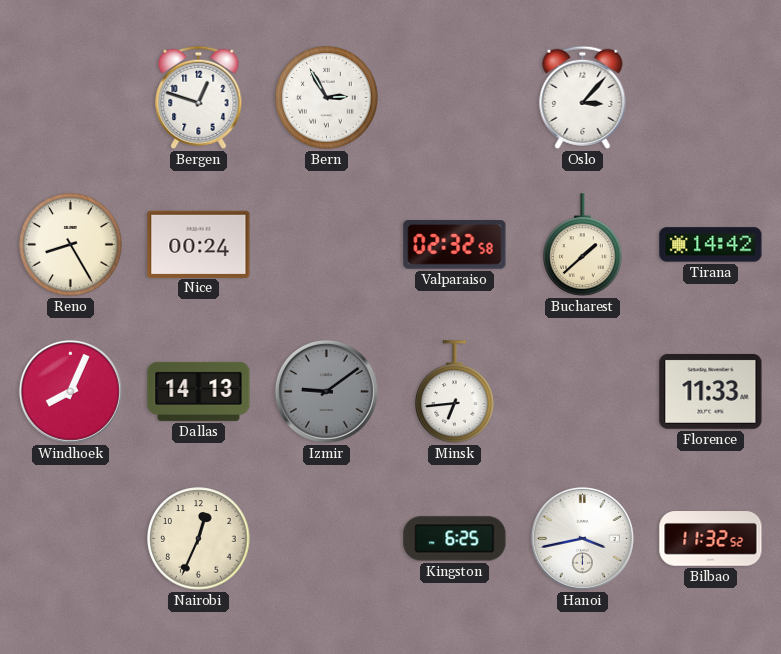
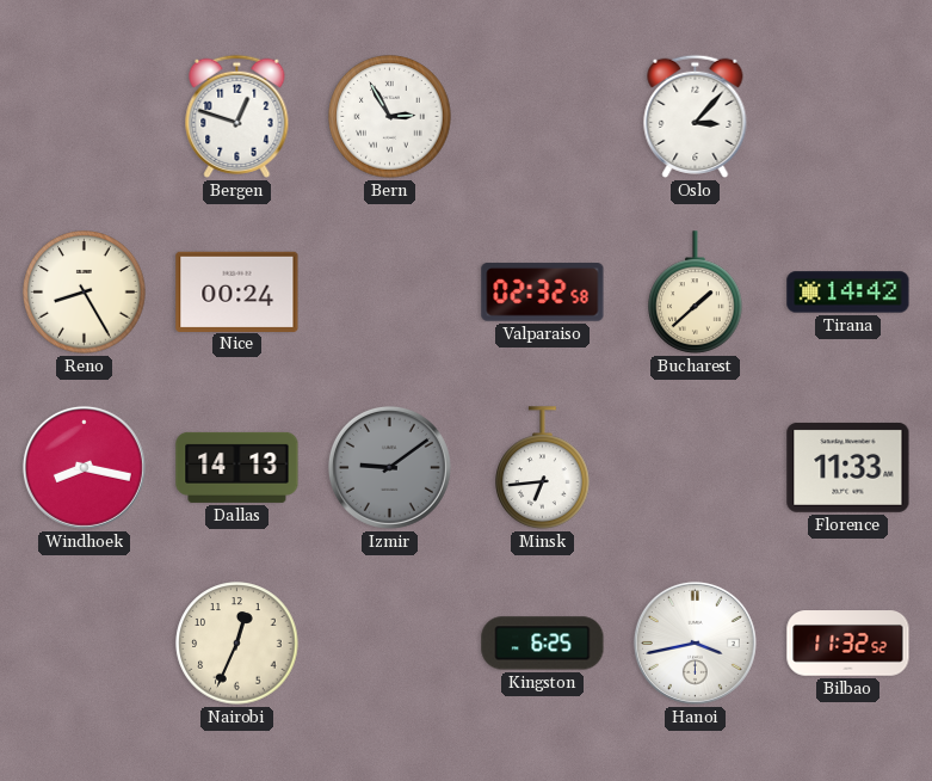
Windhoek: 8:04 -> 8:17
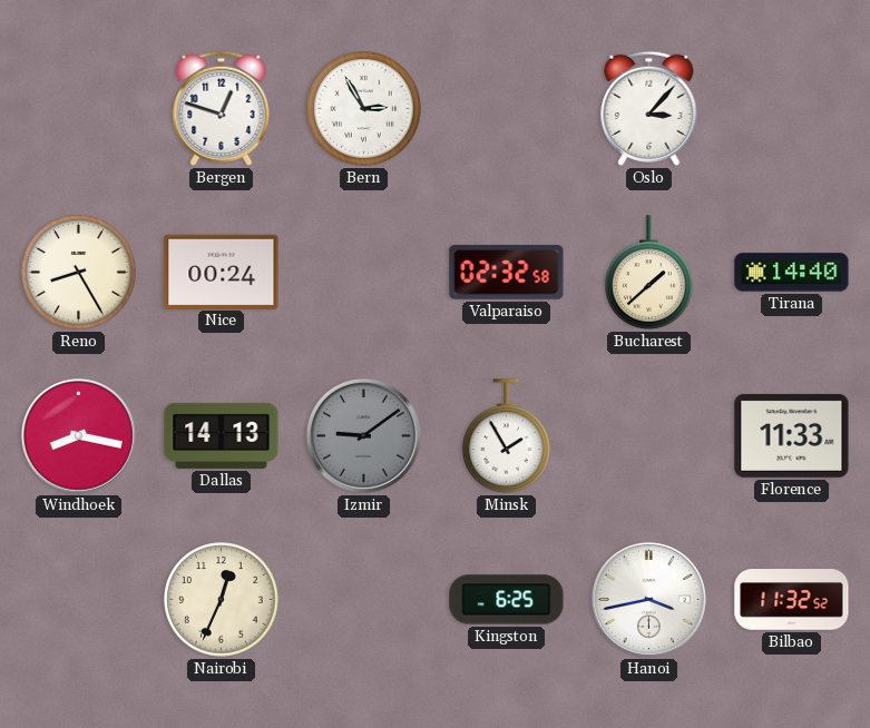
Tirana: 14:42 -> 14:40
Minsk: 6:44 -> 1:55
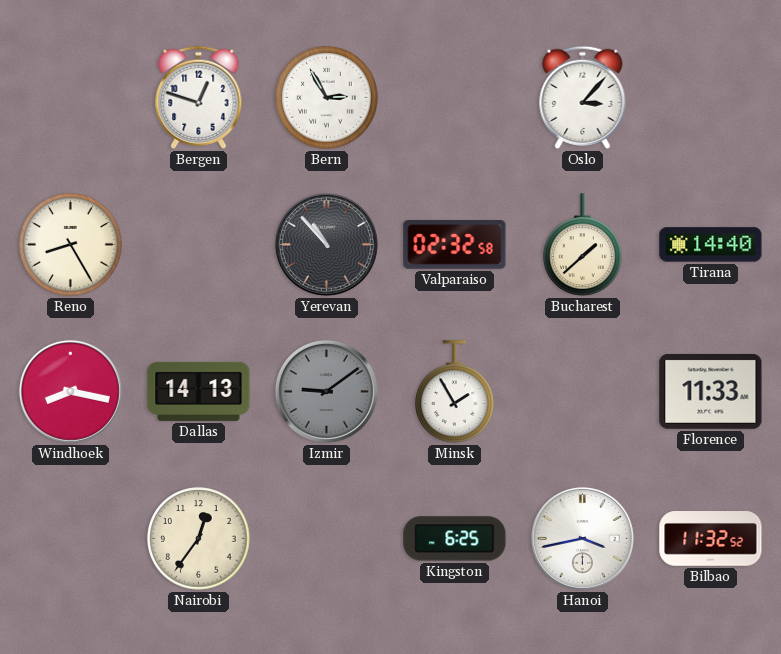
Nice: 00:24 -> none
Yerevan: none -> 10:53
Nairobi: 12:34 -> 12:36
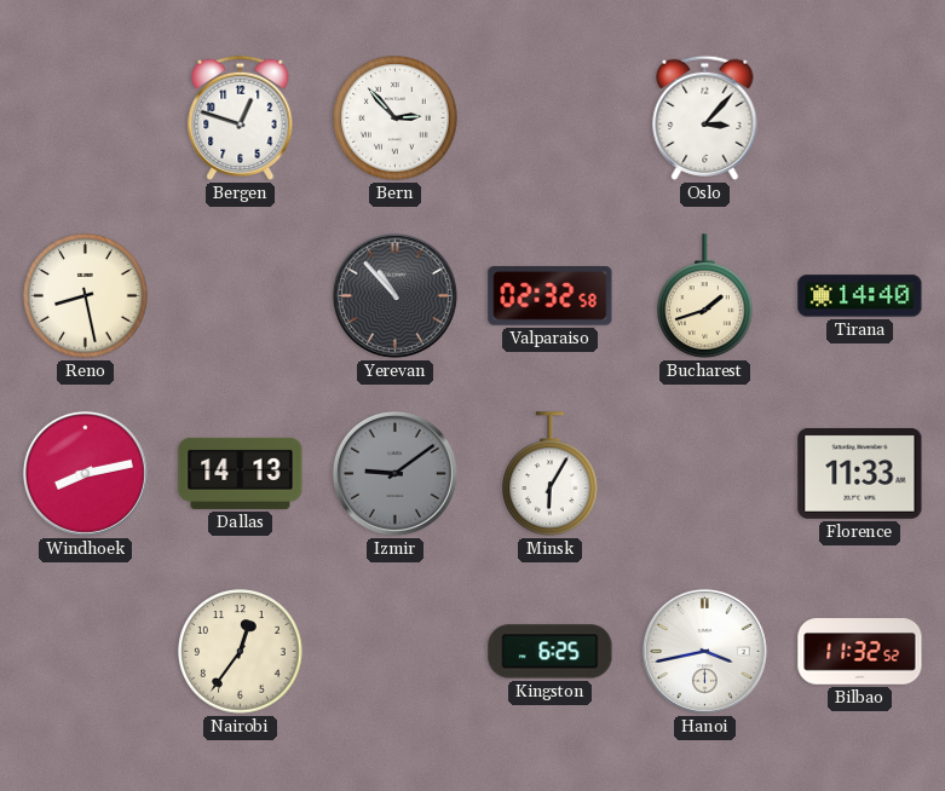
Bern: 2:55 -> 2:53
Reno: 8:25 -> 8:28
Bucharest: 1:38 -> 1:42
Windhoek: 8:17 -> 8:13
Minsk: 1:55 -> 6:05
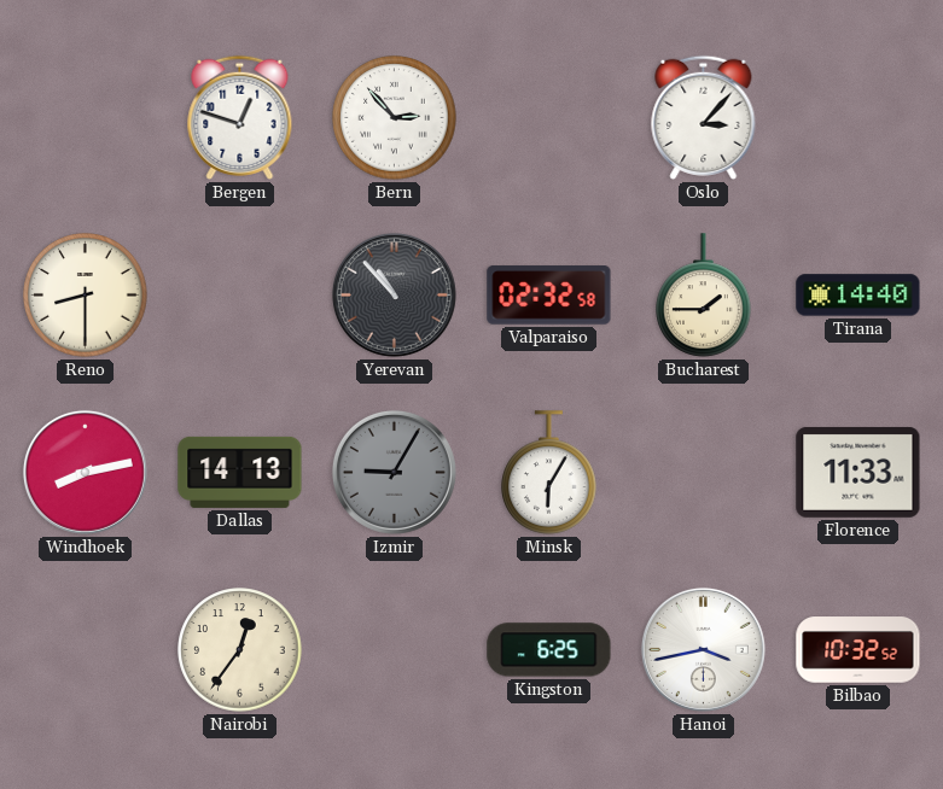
Reno: 8:28 -> 8:30
Bucharest: 1:42 -> 1:45
Izmir: 9:09 -> 9:05
Bilbao: 11:32 -> 10:32
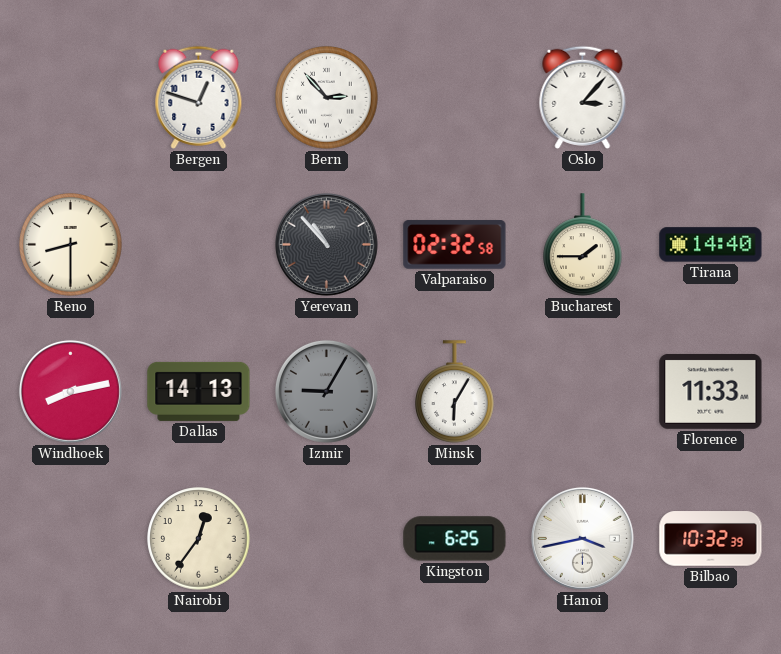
Bilbao: 10:32:52 -> 10:32:39
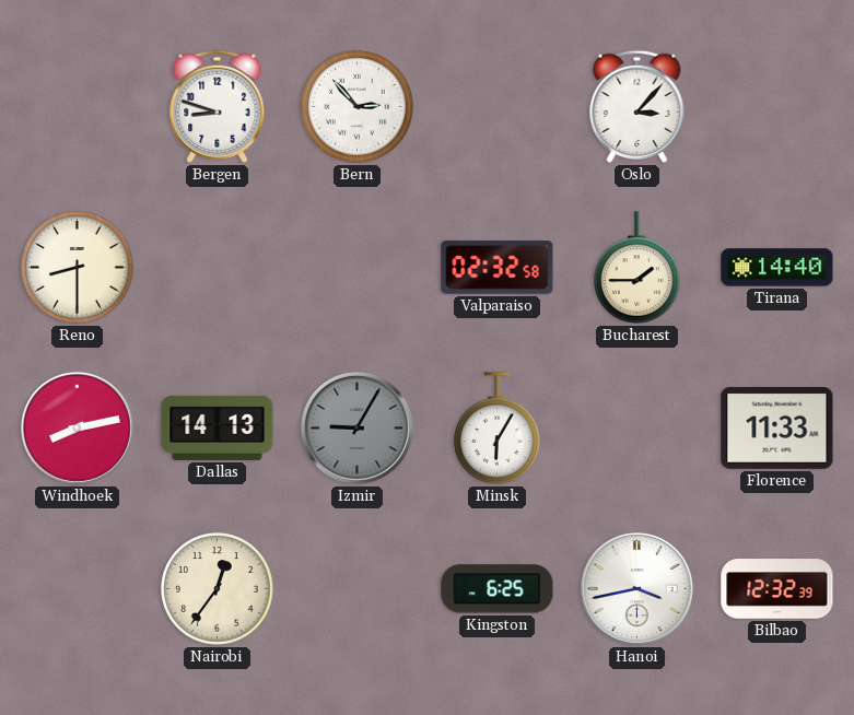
Bergen: 12:48 -> 8:48
Yerevan: 10:53 -> none
Bilbao: 10:32 -> 12:32
